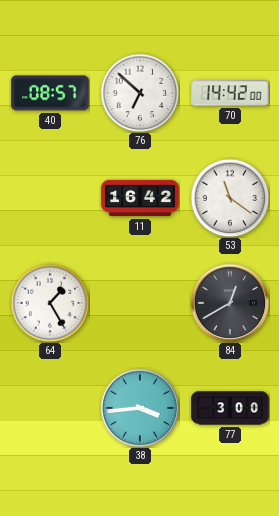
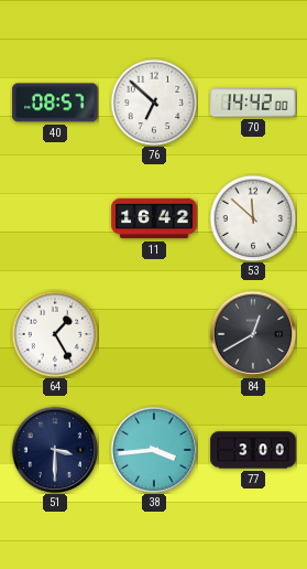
53: 11:21 -> 11:52
51: none -> 3:30
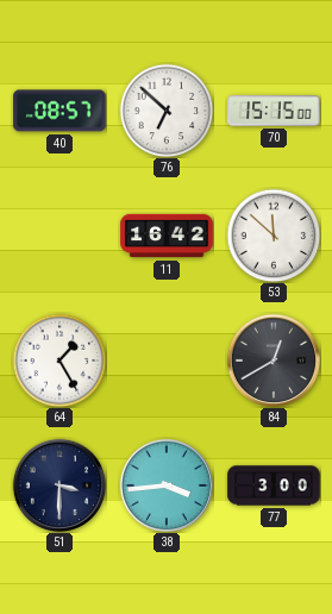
70: 14:42 -> 15:15
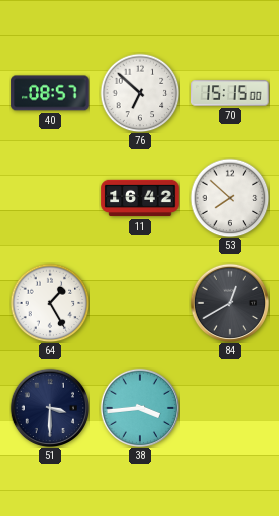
53: 11:52 -> 7:52
77: 3:00 -> none
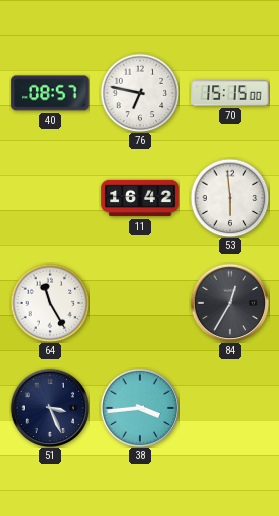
76: 6:52 -> 6:47
53: 7:52 -> 5:59
64: 1:25 -> 11:25
84: 12:40 -> 12:35
51: 3:30 -> 3:26
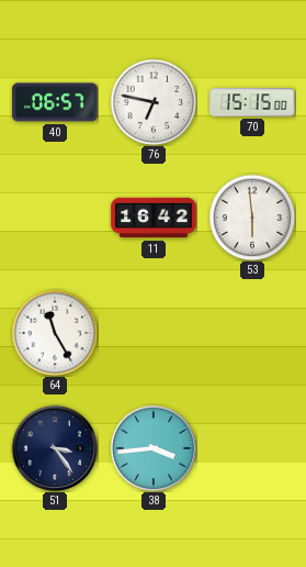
40: 08:57 -> 06:57
84: 12:35 -> none
51: 3:26 -> 3:24
